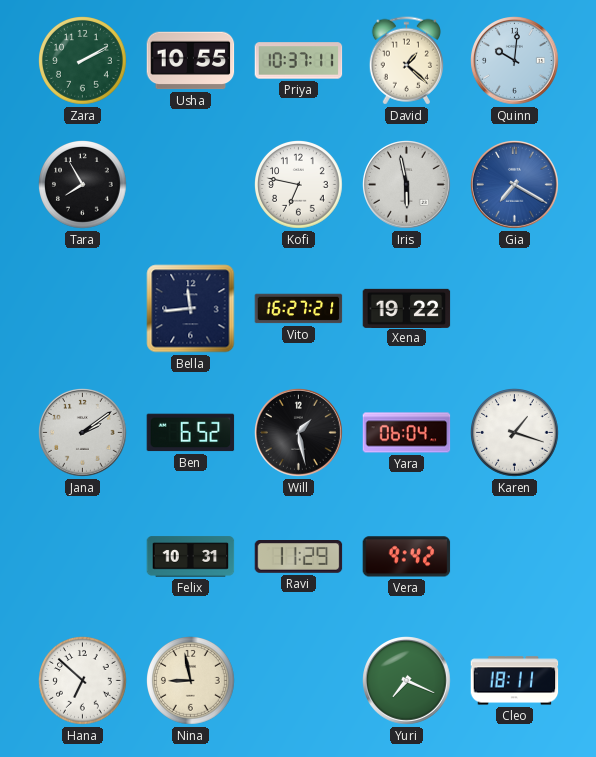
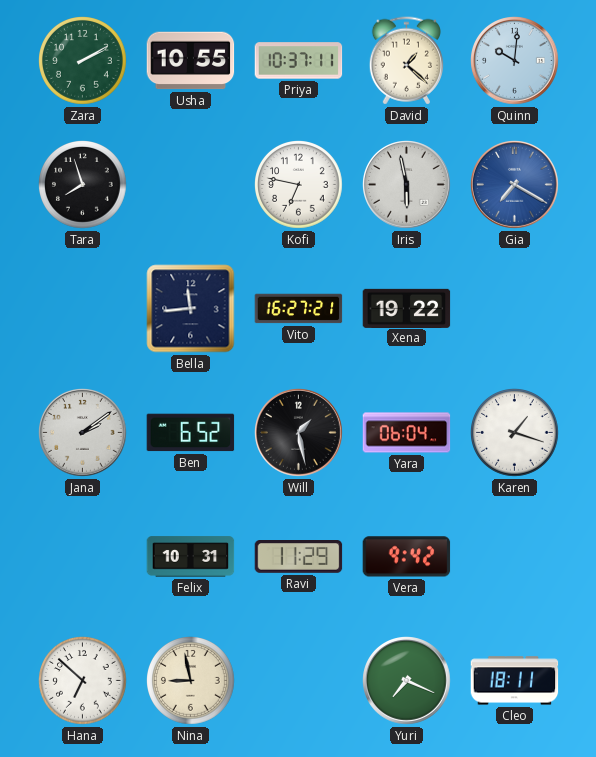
Tara: 7:55 -> 7:57
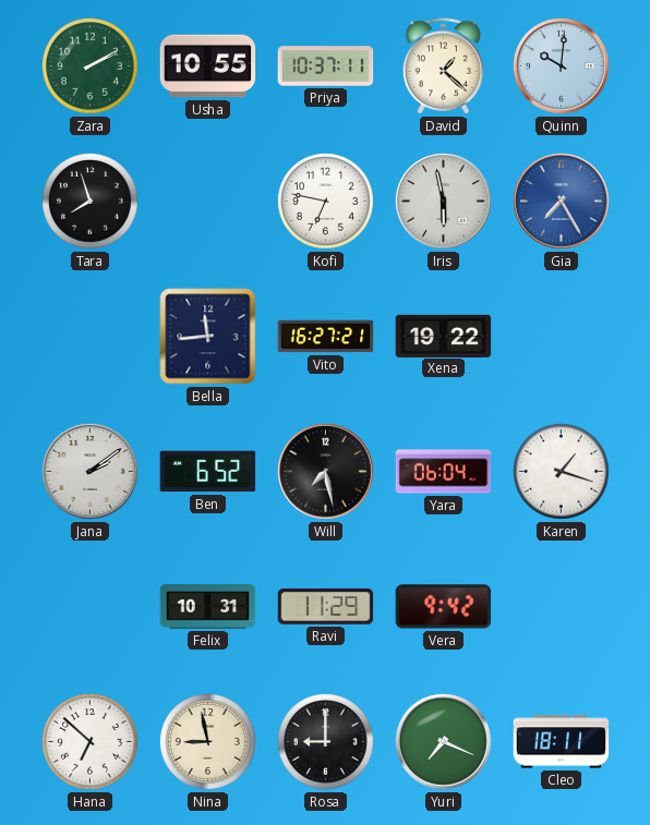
Gia: 7:20 -> 7:25
Will: 1:28 -> 7:28
Rosa: none -> 9:00
